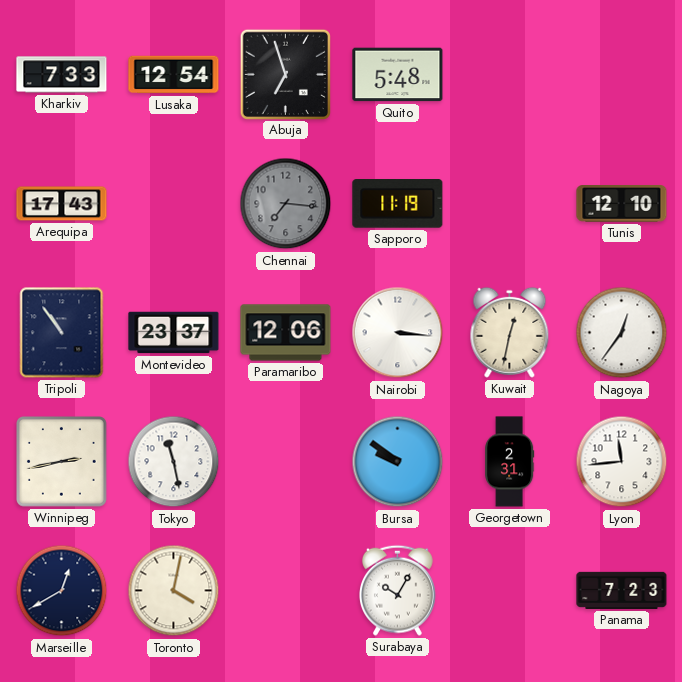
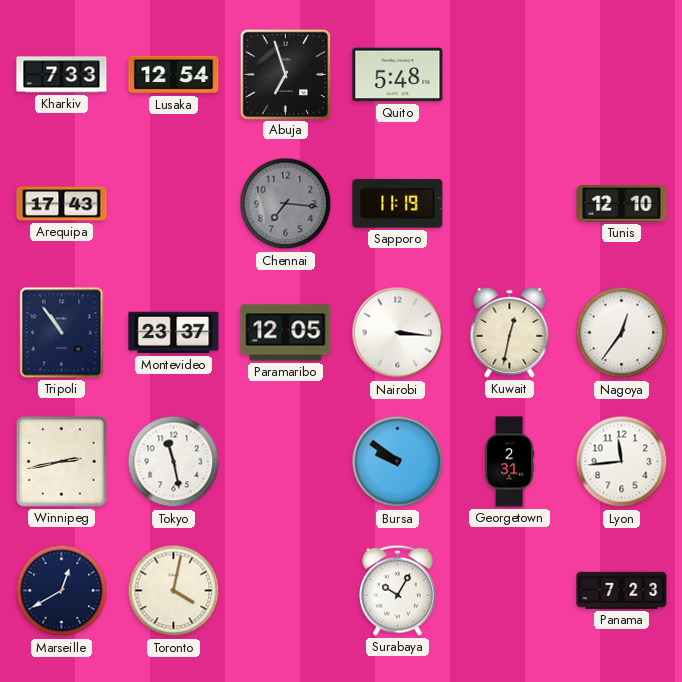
Paramaribo: 12:06 -> 12:05
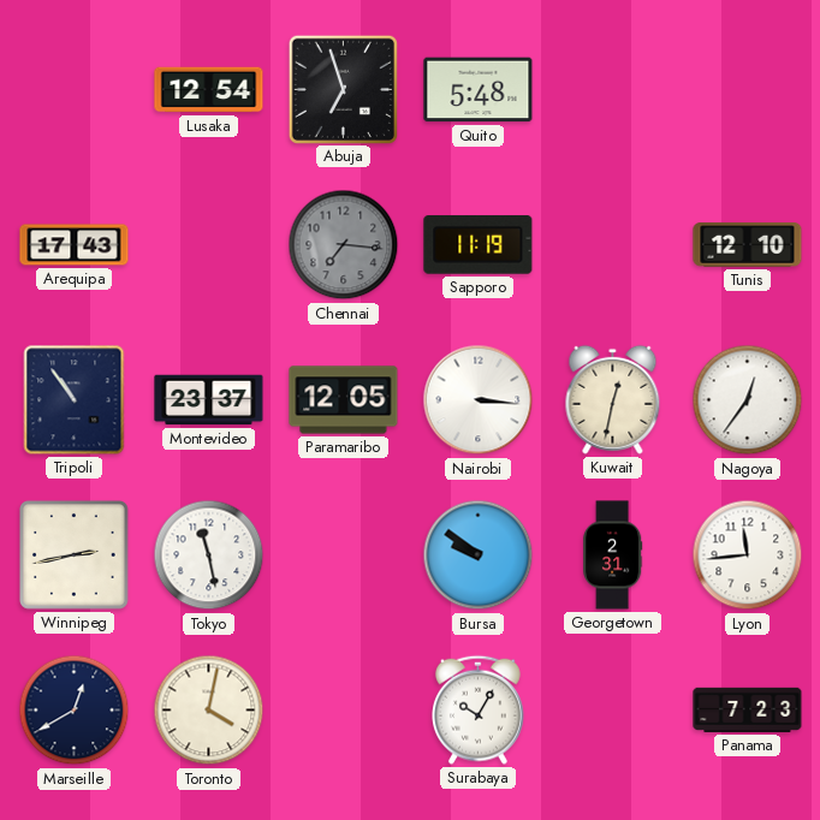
Kharkiv: 7:33 -> none
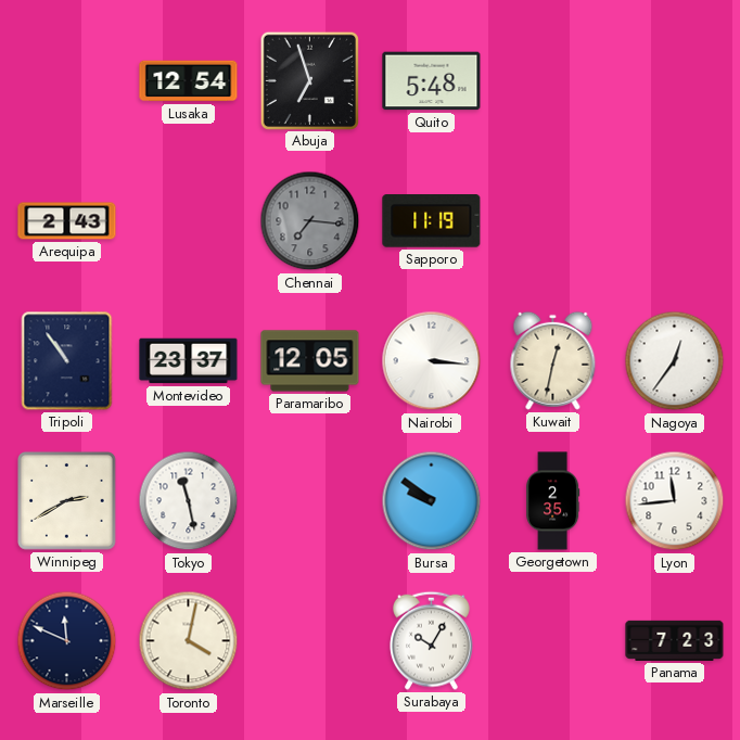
Arequipa: 17:43 -> 2:43
Tunis: 12:10 -> none
Winnipeg: 2:43 -> 2:40
Georgetown: 2:31 -> 2:35
Marseille: 12:40 -> 11:49
